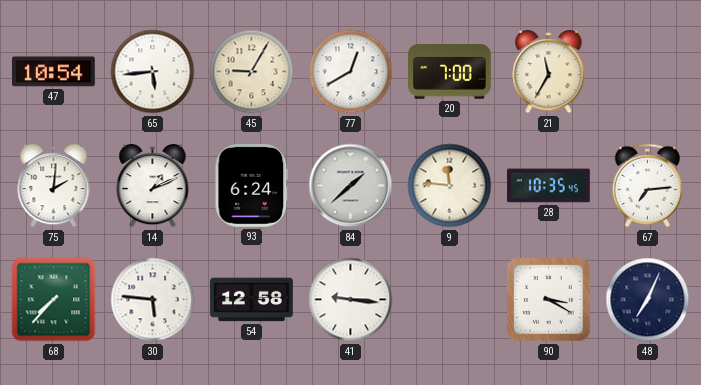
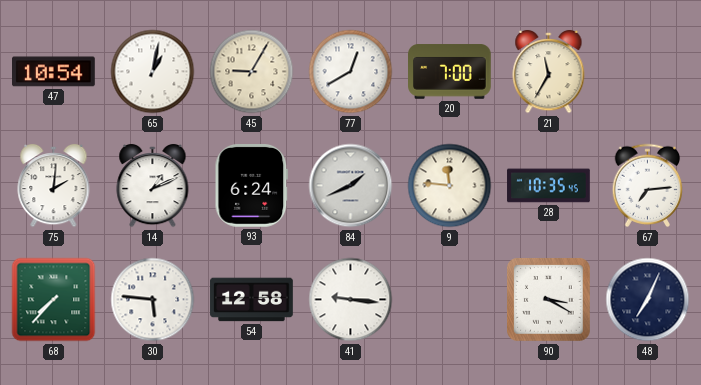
65: 5:44 -> 1:02
84: 1:38 -> 1:41
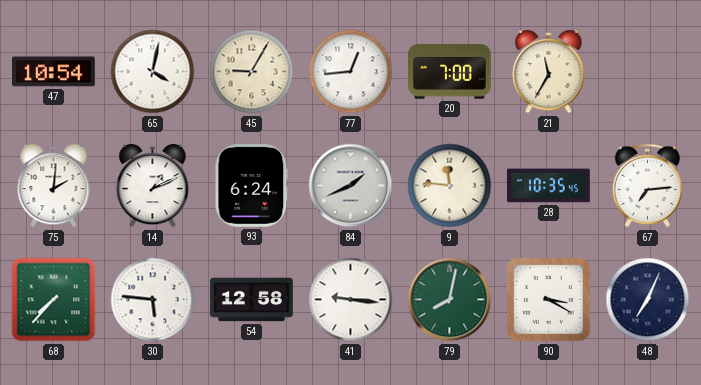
65: 1:02 -> 4:02
77: 12:40 -> 12:44
79: none -> 8:02
